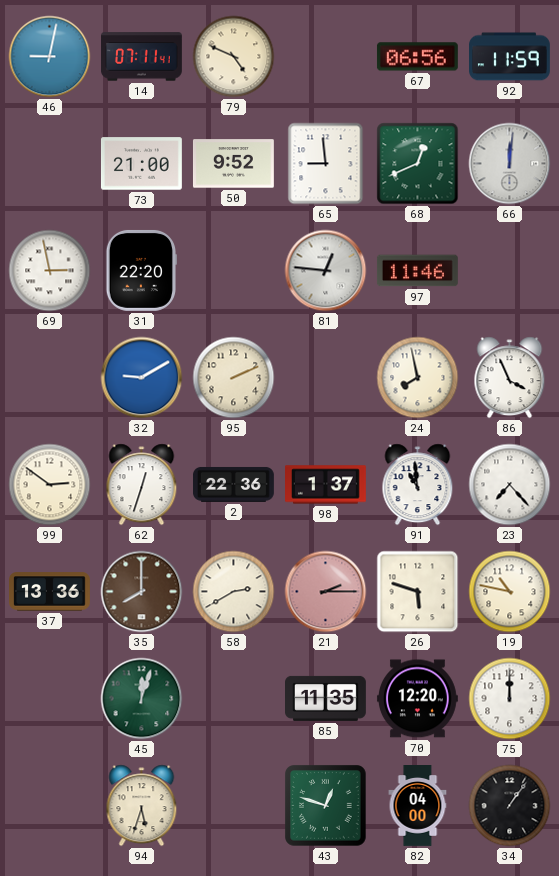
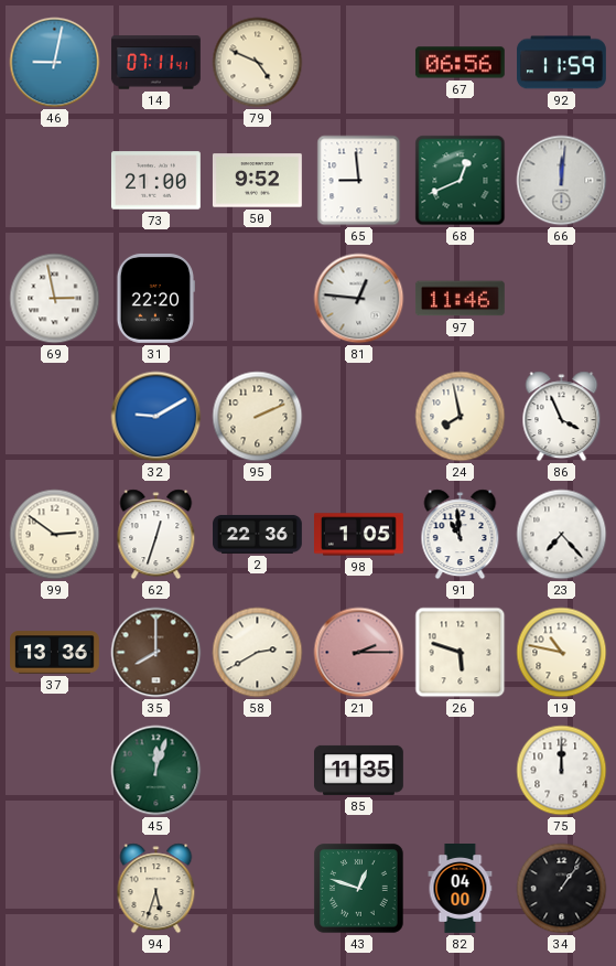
98: 1:37 -> 1:05
70: 12:20 -> none
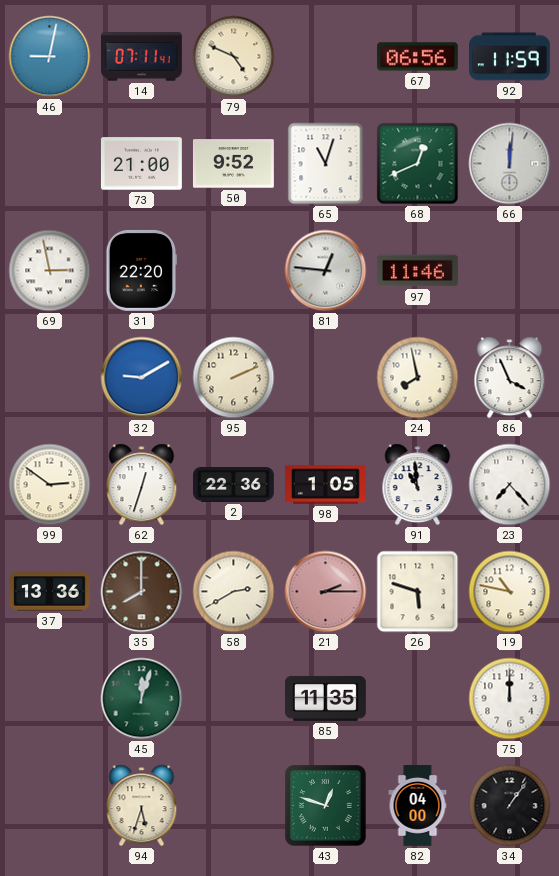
65: 8:59 -> 11:03
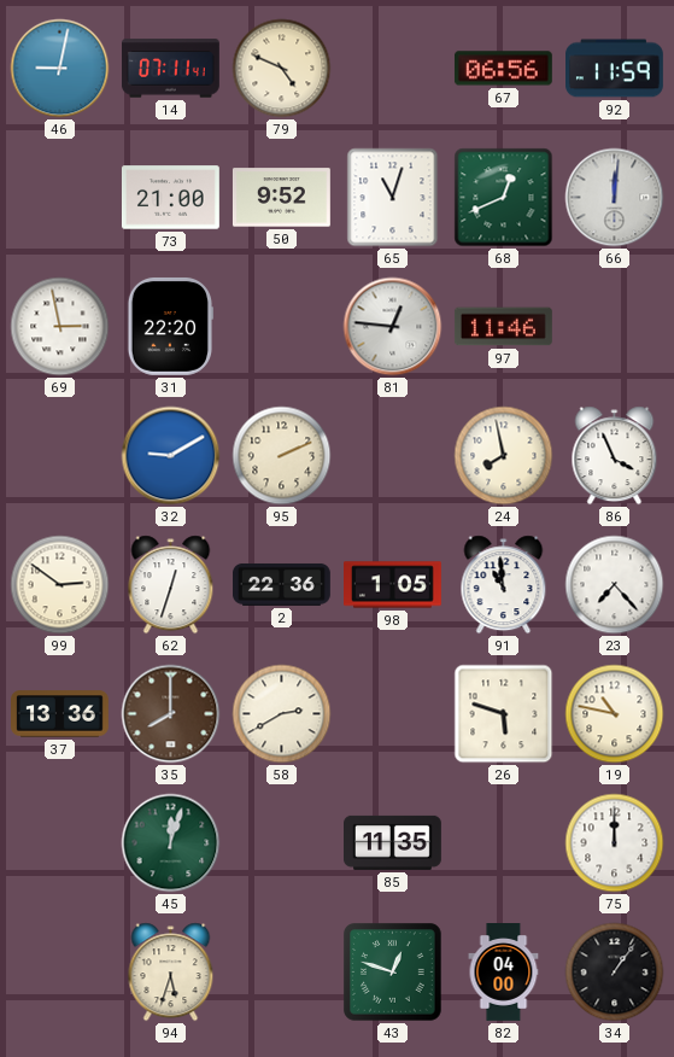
21: 2:15 -> none
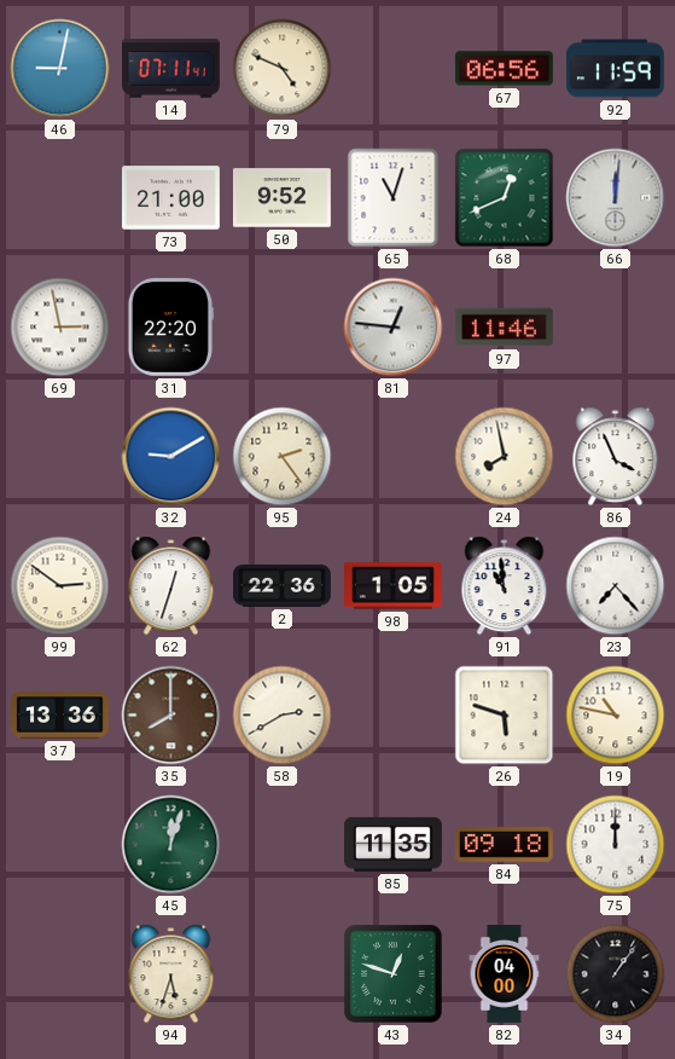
95: 2:11 -> 2:24
84: none -> 09:18
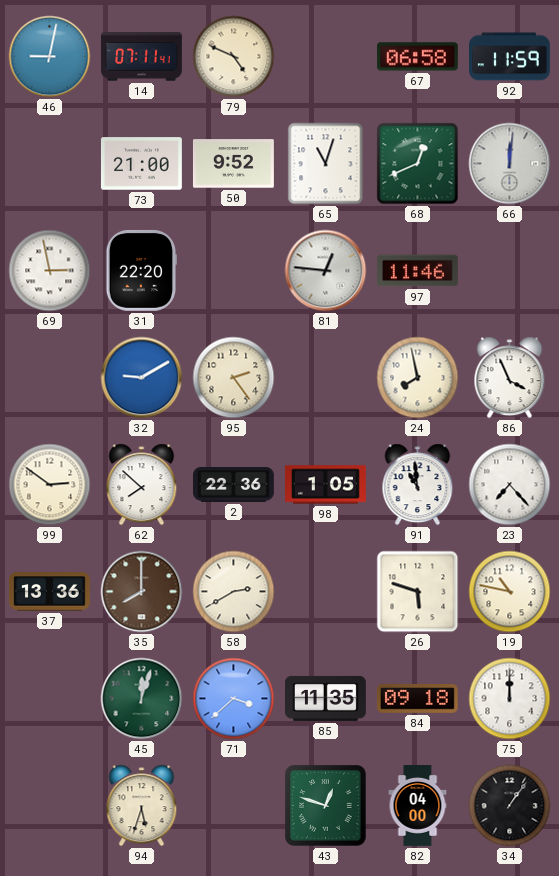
67: 06:56 -> 06:58
62: 12:33 -> 7:52
71: none -> 3:38
